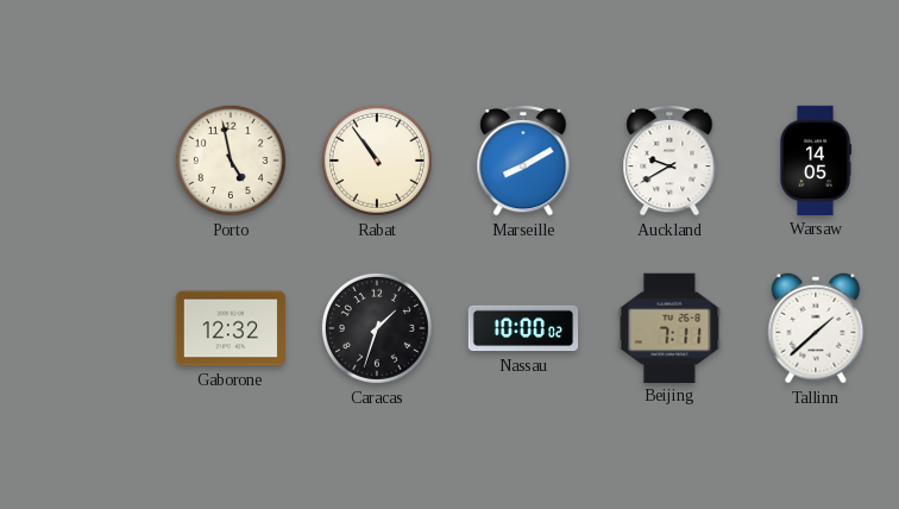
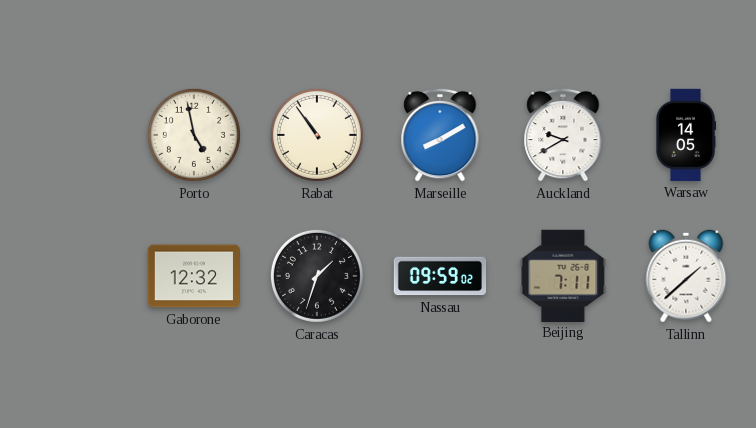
Nassau: 10:00 -> 09:59
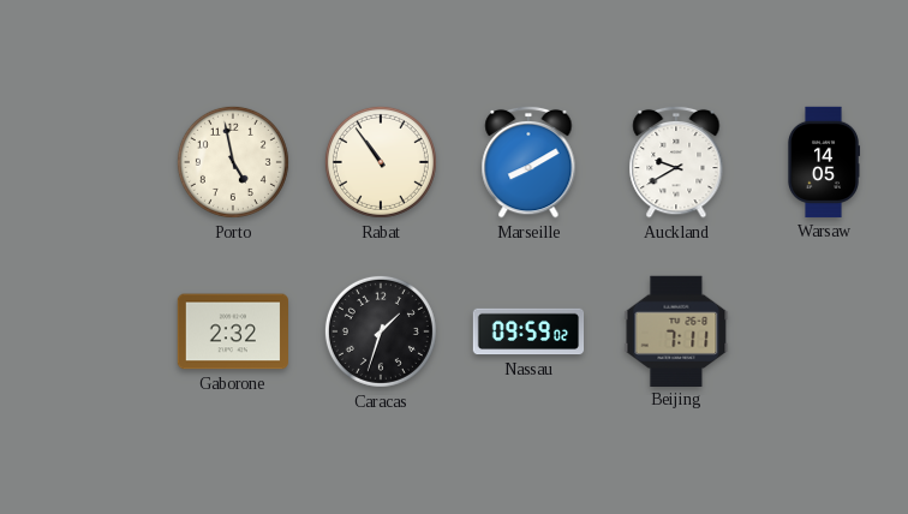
Gaborone: 12:32 -> 2:32
Tallinn: 1:38 -> none
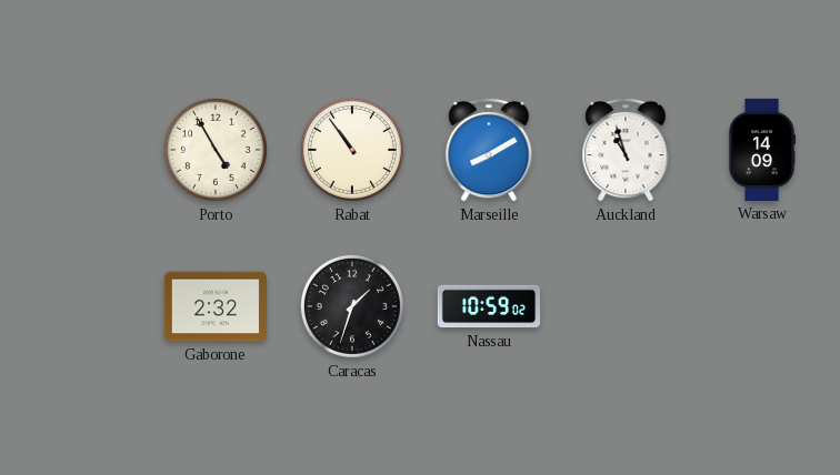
Porto: 4:58 -> 4:55
Auckland: 9:40 -> 10:57
Warsaw: 14:05 -> 14:09
Nassau: 09:59 -> 10:59
Beijing: 7:11 -> none
